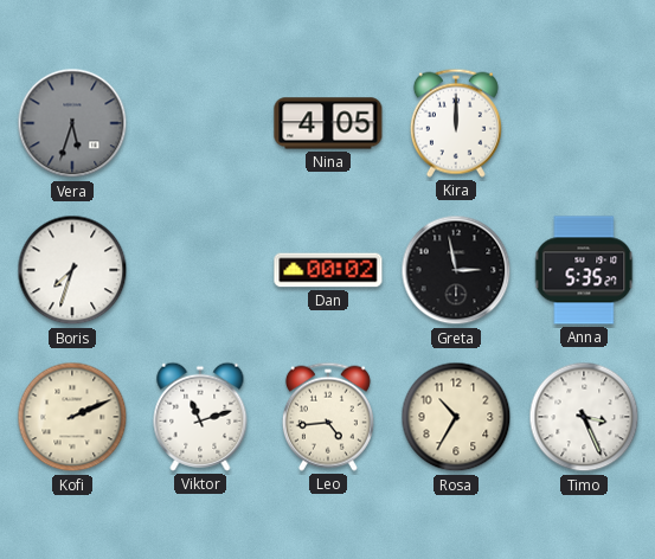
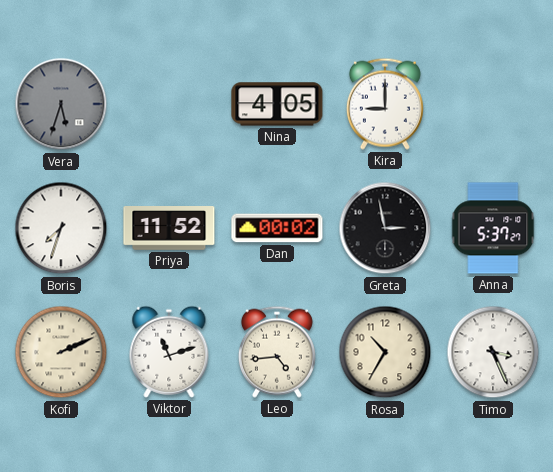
Kira: 12:00 -> 9:00
Priya: none -> 11:52
Anna: 5:35 -> 5:37
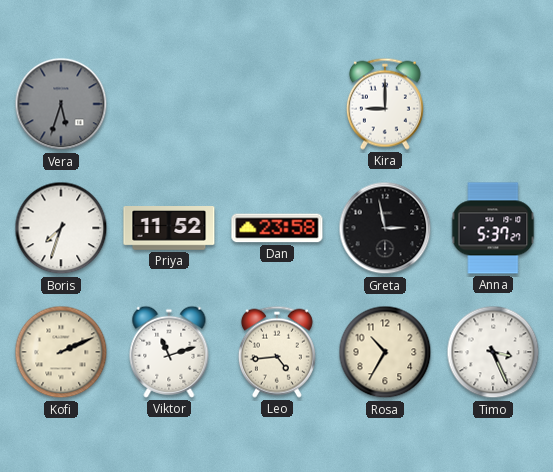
Nina: 4:05 -> none
Dan: 00:02 -> 23:58
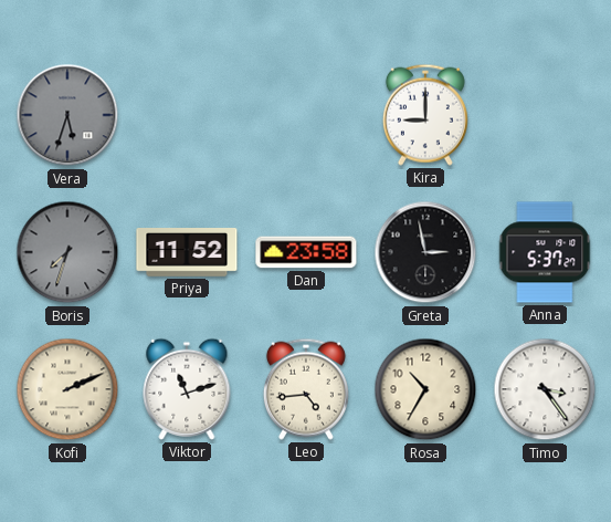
Boris dial: white -> grey
Timo: 3:26 -> 3:24
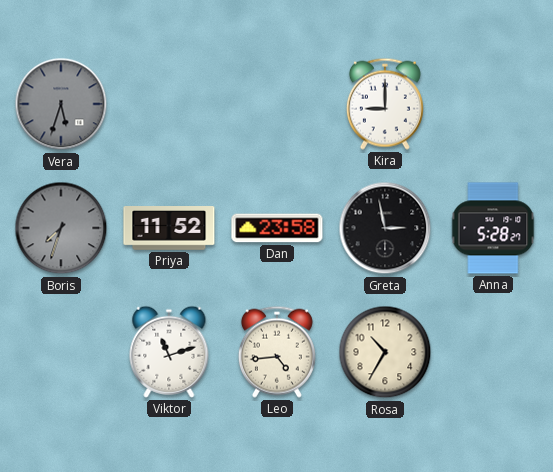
Anna: 5:37 -> 5:28
Kofi: 2:11 -> none
Timo: 3:24 -> none
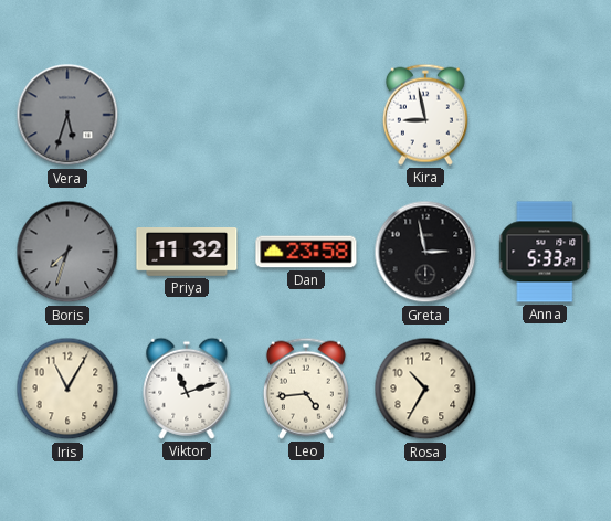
Kira: 9:00 -> 8:58
Priya: 11:52 -> 11:32
Anna: 5:28 -> 5:33
Iris: none -> 11:05
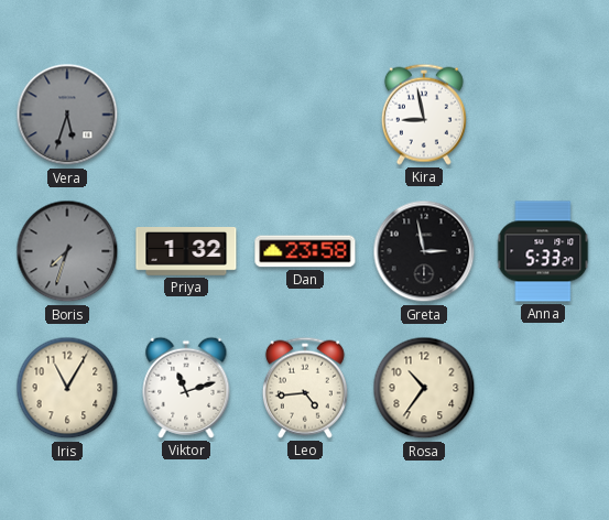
Priya: 11:32 -> 1:32
Rosa: 10:35 -> 10:36
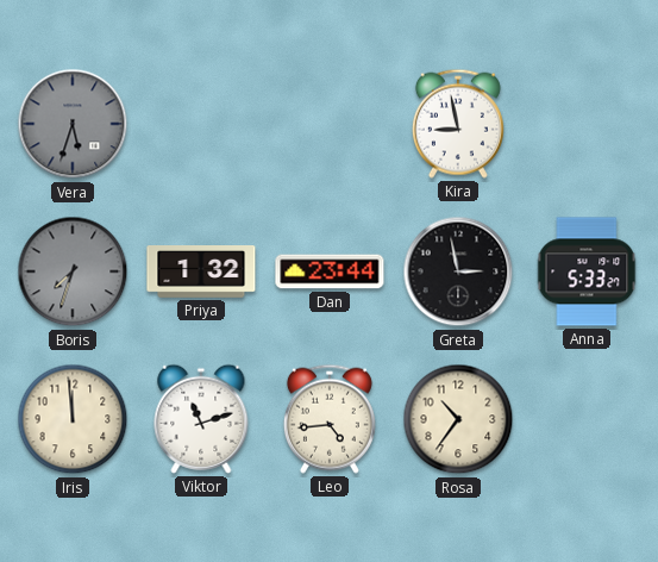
Dan: 23:58 -> 23:44
Iris: 11:05 -> 11:59
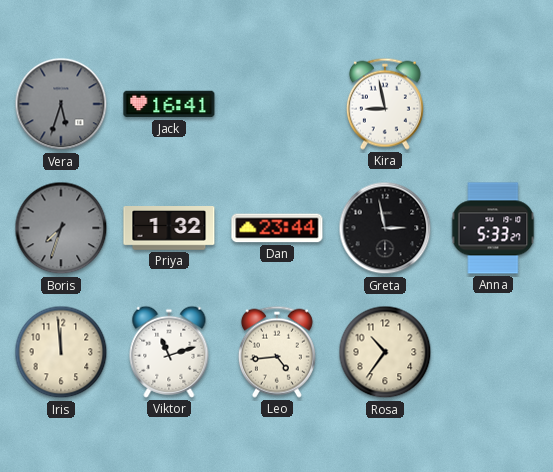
Jack: none -> 16:41
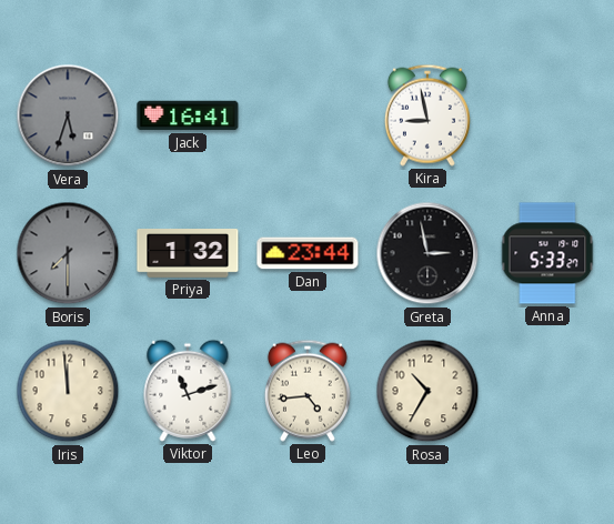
Boris: 7:33 -> 7:30
Rosa: 10:36 -> 10:35
